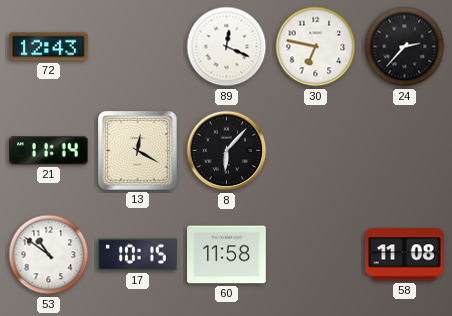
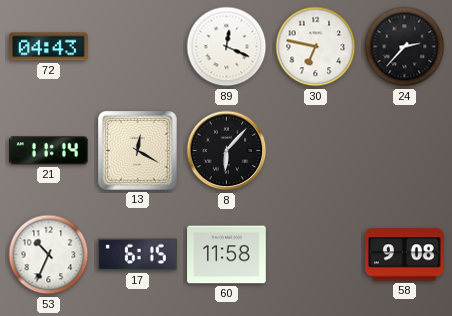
72: 12:43 -> 04:43
53: 10:51 -> 10:34
17: 10:15 -> 6:15
58: 11:08 -> 9:08
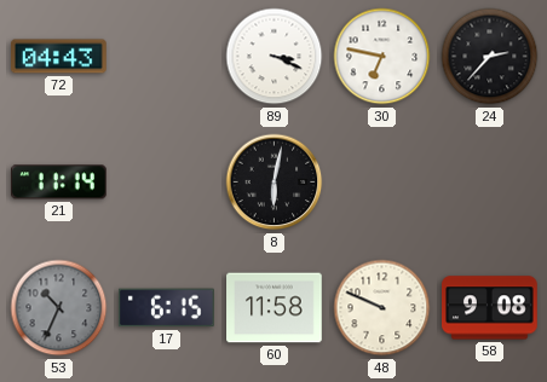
89: 12:19 -> 3:19
13: 12:20 -> none
8: 6:07 -> 6:02
53 dial: white -> grey
48: none -> 9:49
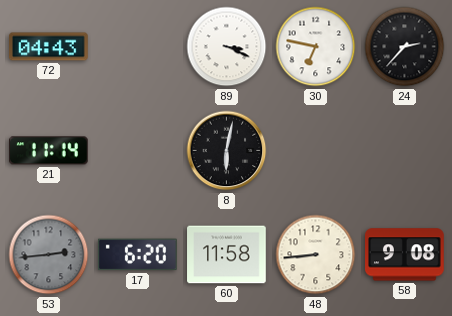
53: 10:34 -> 2:44
17: 6:15 -> 6:20
48: 9:49 -> 8:44
